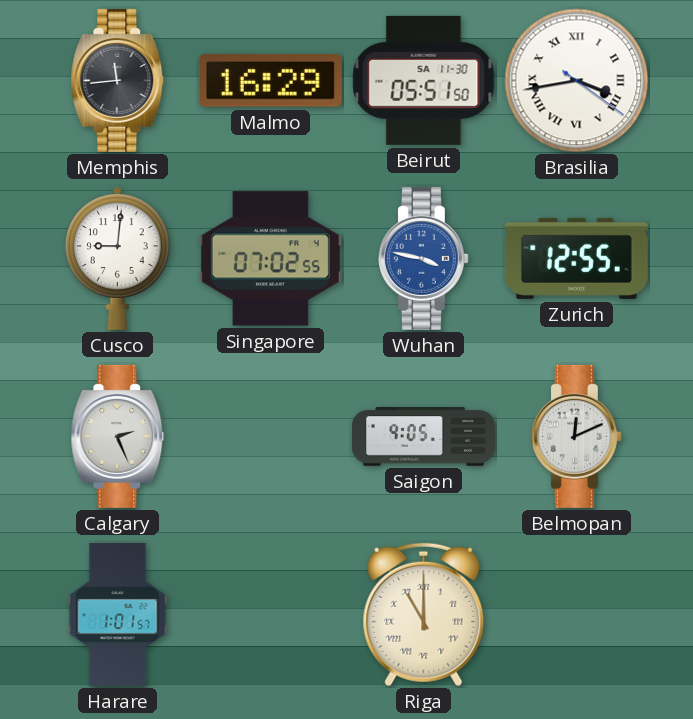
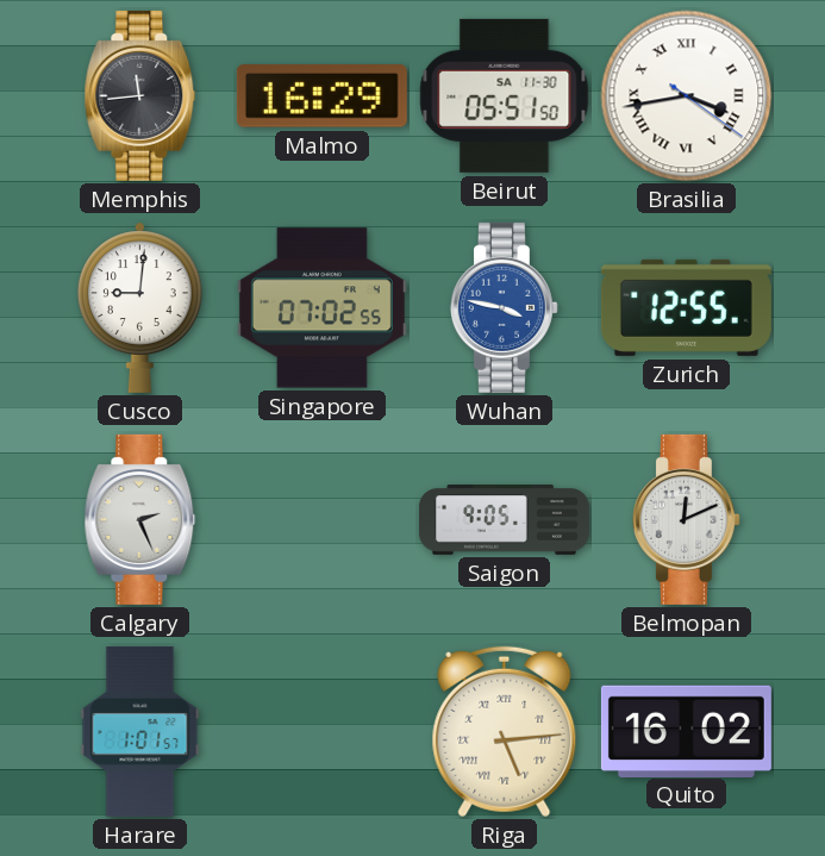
Riga: 11:00 -> 5:14
Quito: none -> 16:02
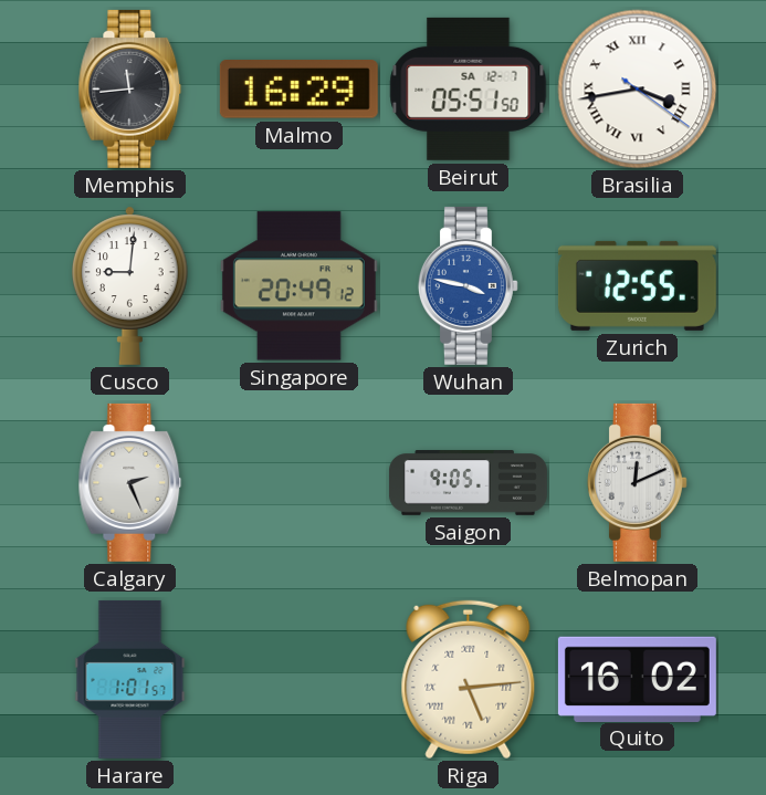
Beirut date: SA 11-30 -> SA 12-7
Singapore: 07:02 -> 20:49
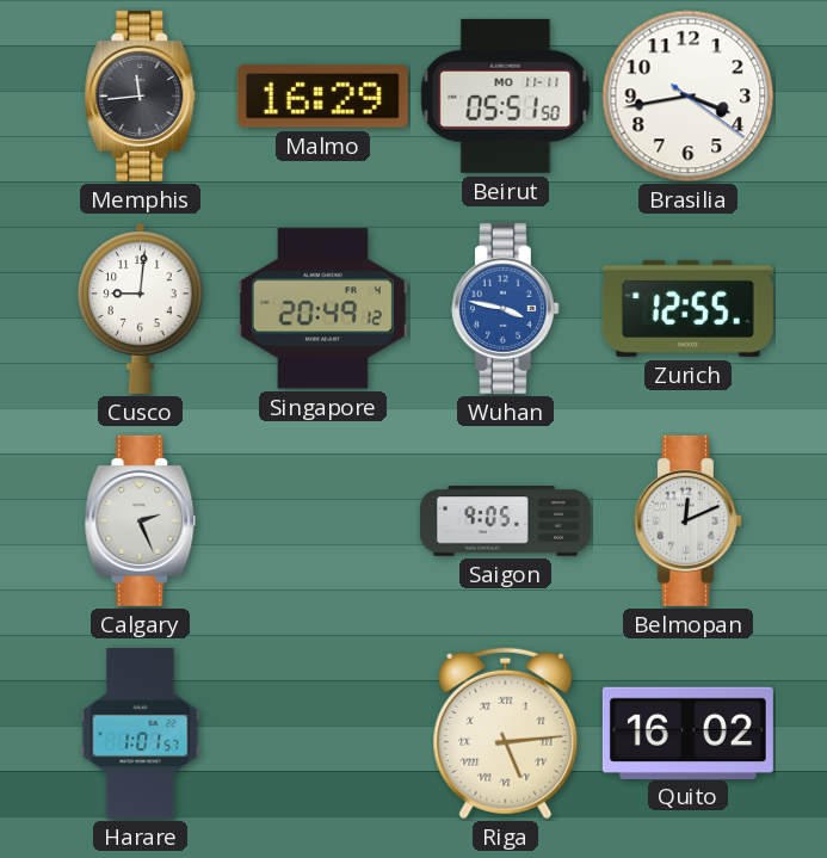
Beirut date: SA 12-7 -> MO 11-11
Brasilia numerals: Roman -> Arabic
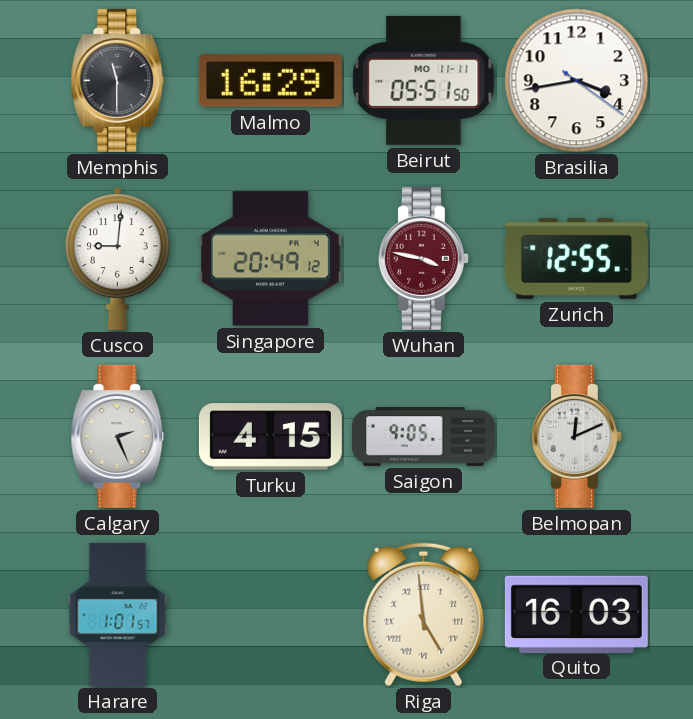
Memphis: 11:44 -> 11:30
Wuhan dial: blue -> burgundy
Turku: none -> 4:15
Riga: 5:14 -> 4:59
Quito: 16:02 -> 16:03
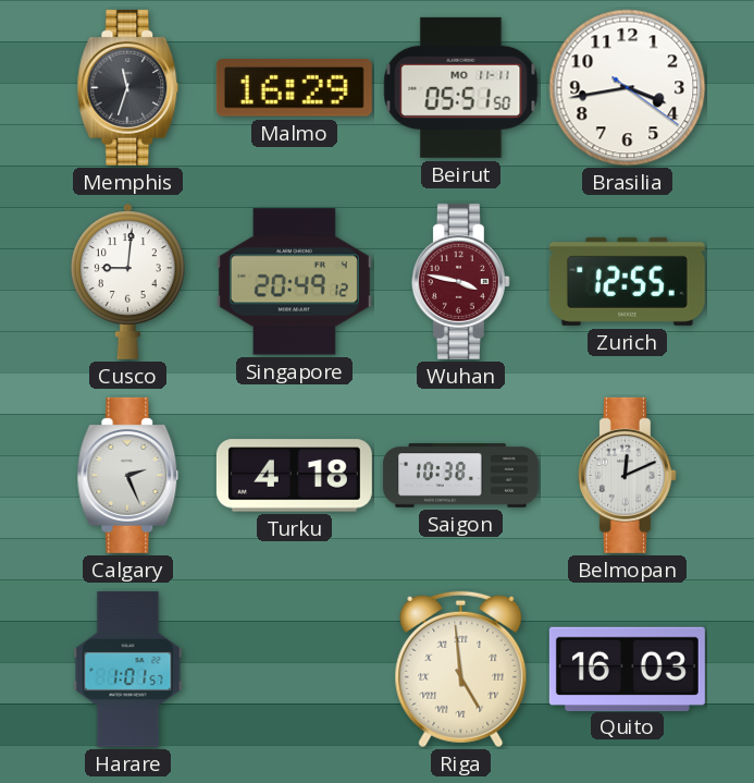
Memphis: 11:30 -> 11:33
Turku: 4:15 -> 4:18
Saigon: 9:05 -> 10:38
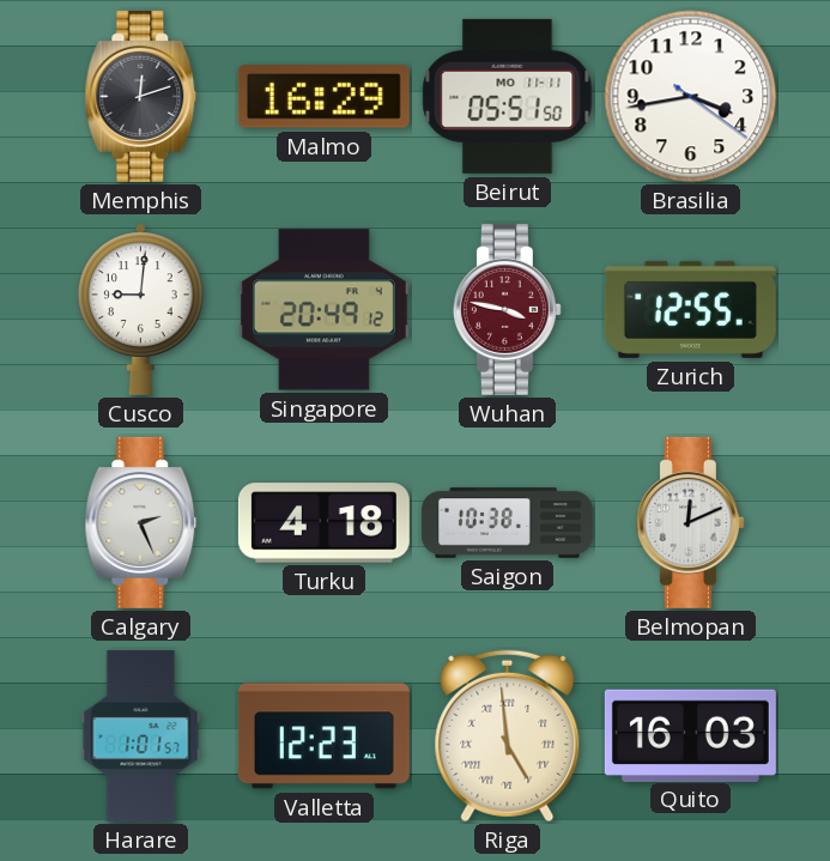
Memphis: 11:33 -> 12:12
Valletta: none -> 12:23
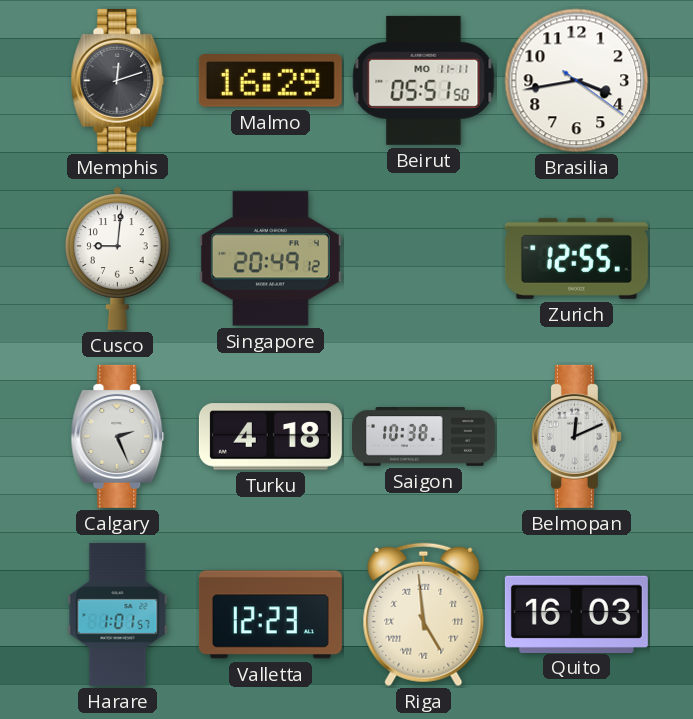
Wuhan: 3:47 -> none
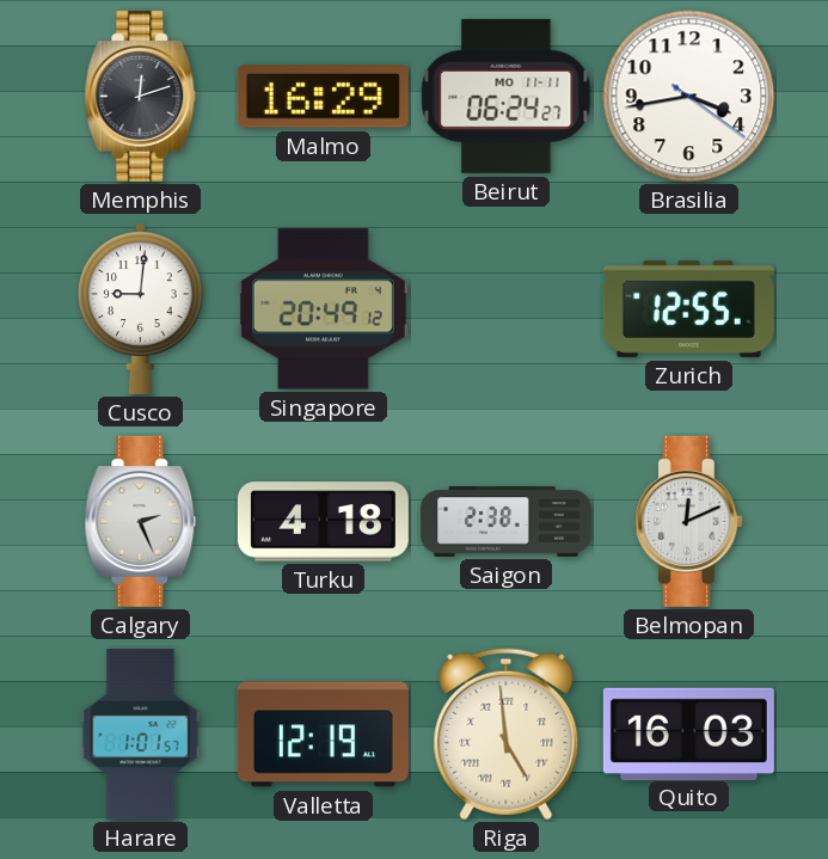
Beirut: 05:51 -> 06:24
Saigon: 10:38 -> 2:38
Valletta: 12:23 -> 12:19
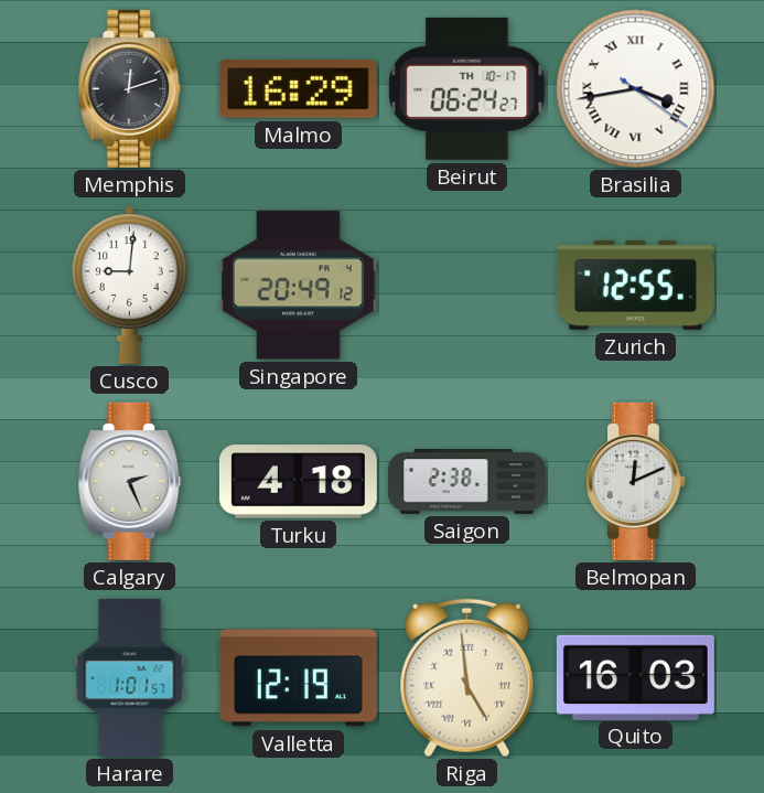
Beirut date: MO 11-11 -> TH 10-17
Brasilia numerals: Arabic -> Roman
